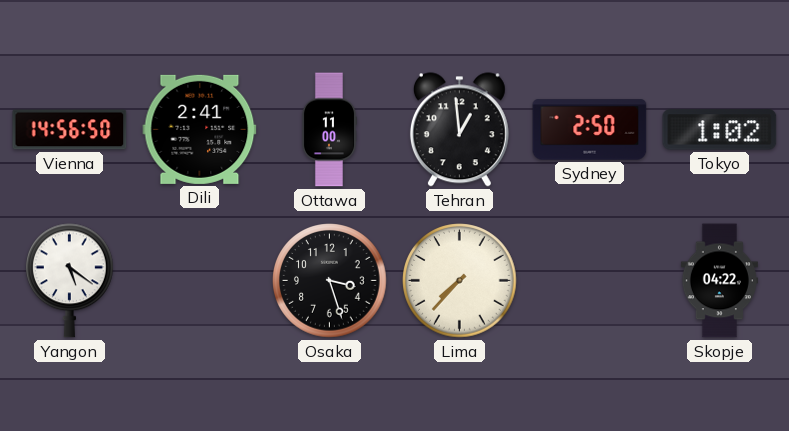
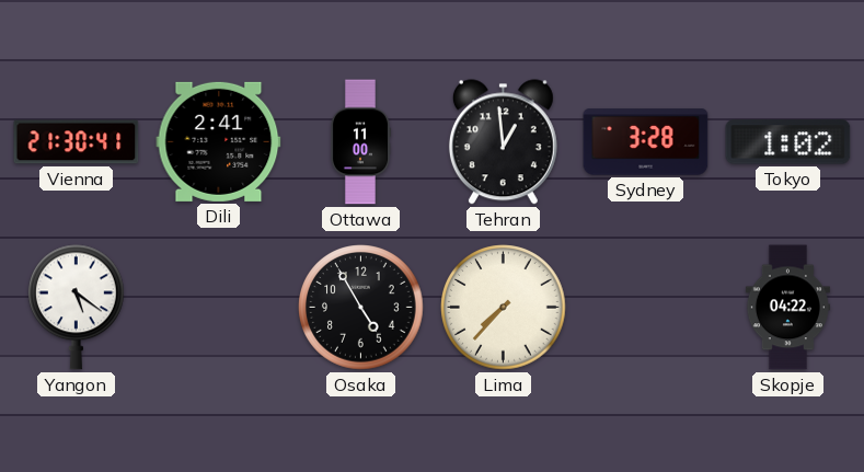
Vienna: 14:56 -> 21:30
Sydney: 2:50 -> 3:28
Osaka: 3:27 -> 4:55
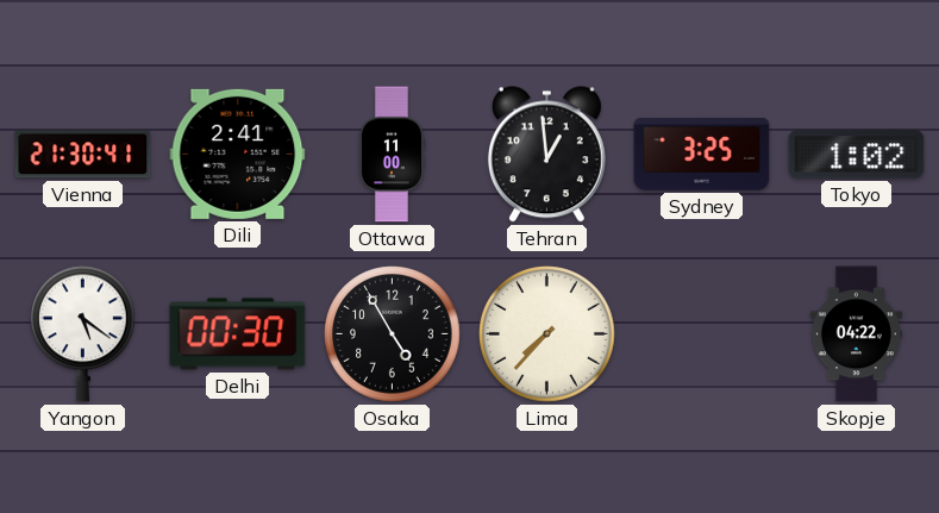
Sydney: 3:28 -> 3:25
Delhi: none -> 00:30
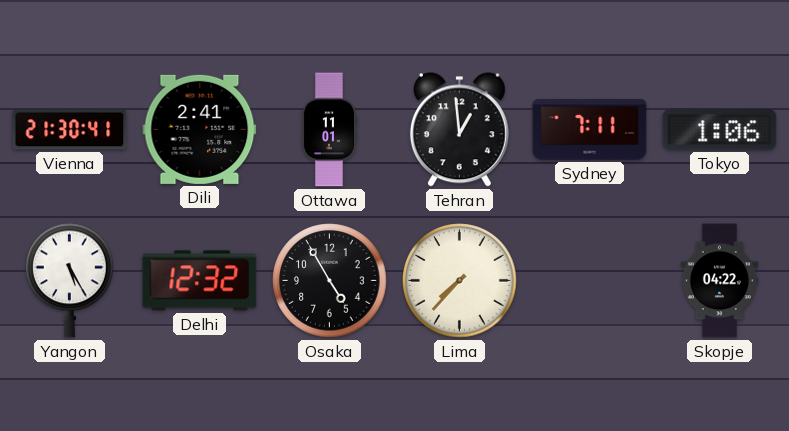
Ottawa: 11:00 -> 11:01
Sydney: 3:25 -> 7:11
Tokyo: 1:02 -> 1:06
Yangon: 5:21 -> 5:25
Delhi: 00:30 -> 12:32
